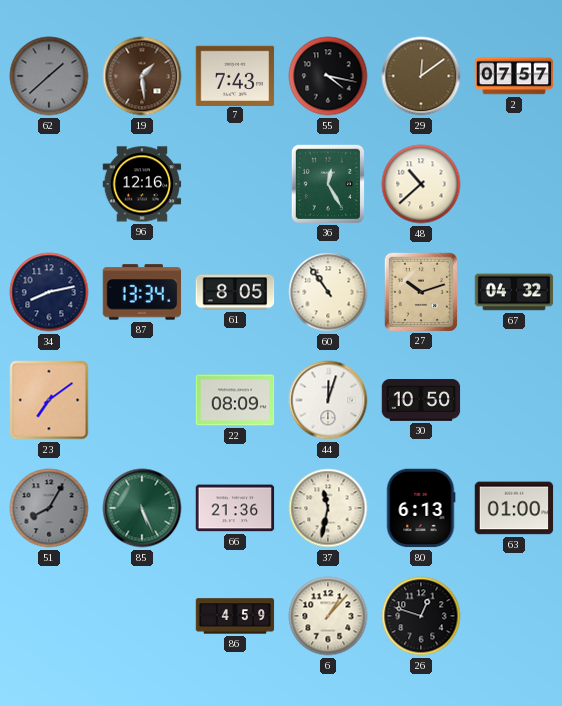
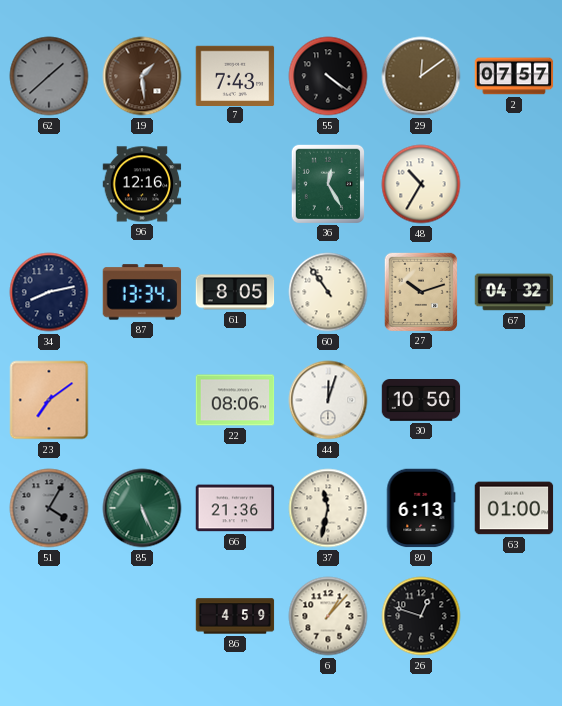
55: 4:17 -> 4:21
48: 10:38 -> 10:35
22: 08:09 -> 08:06
51: 8:05 -> 4:05
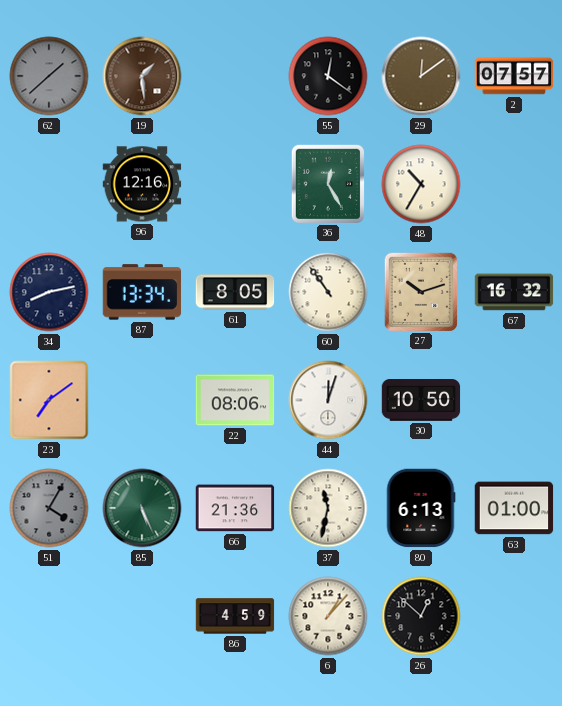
7: 7:43 -> none
55: 4:21 -> 12:21
67: 04:32 -> 16:32
26: 12:48 -> 12:52
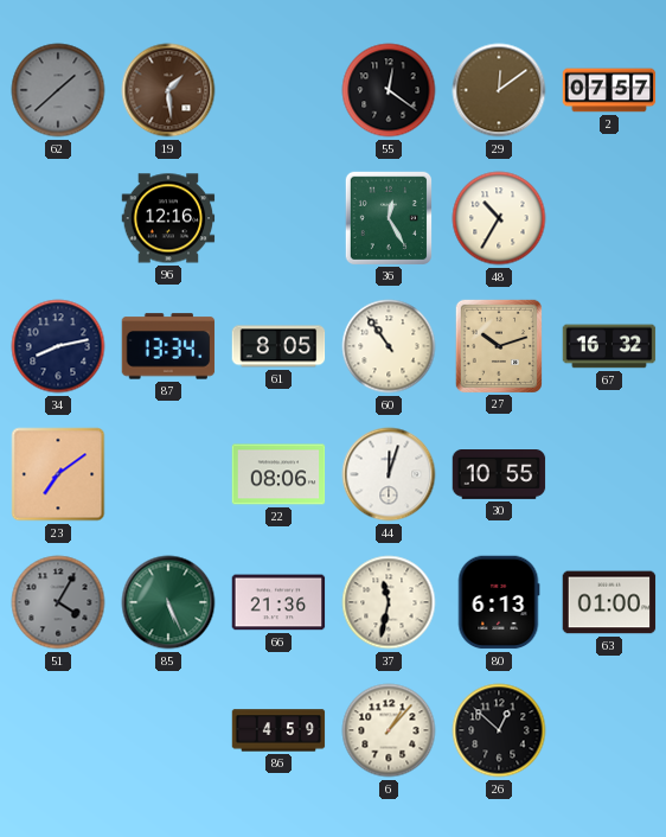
30: 10:50 -> 10:55
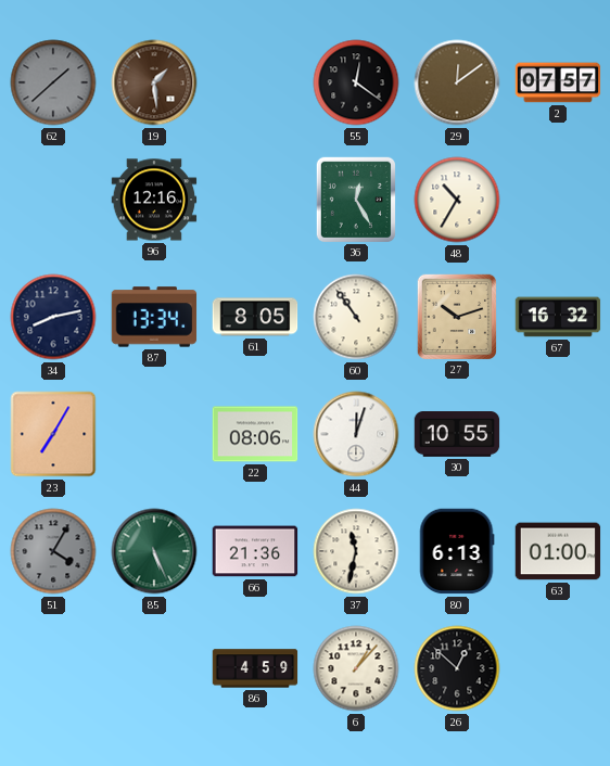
23: 7:09 -> 7:05
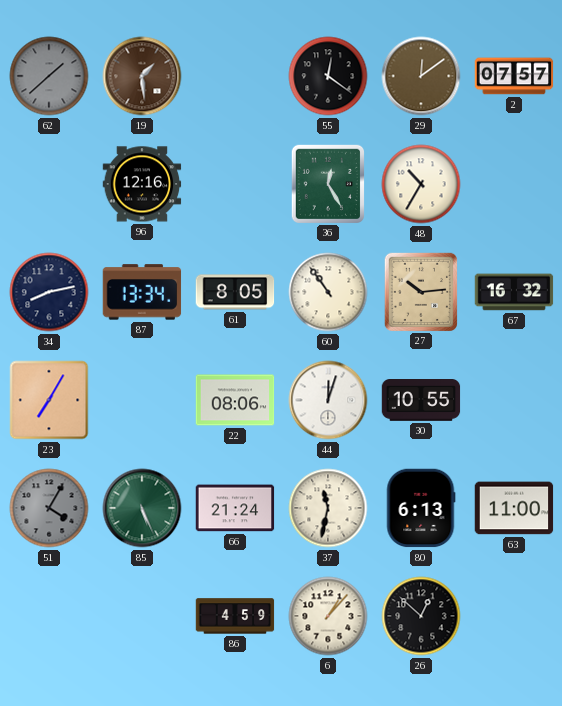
27: 10:12 -> 10:14
66: 21:36 -> 21:24
63: 01:00 -> 11:00
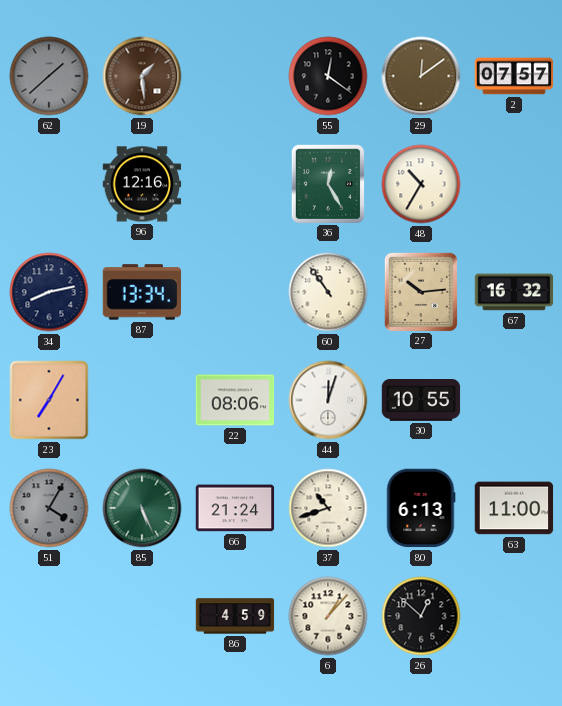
61: 8:05 -> none
37: 11:32 -> 10:42
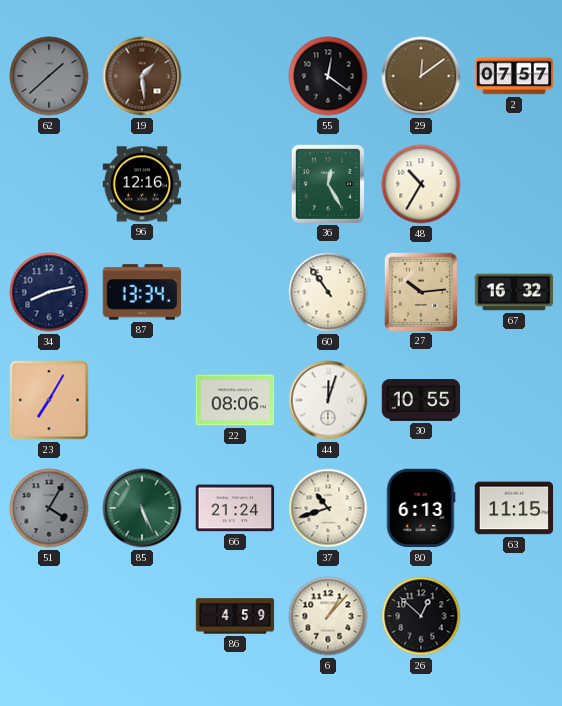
63: 11:00 -> 11:15
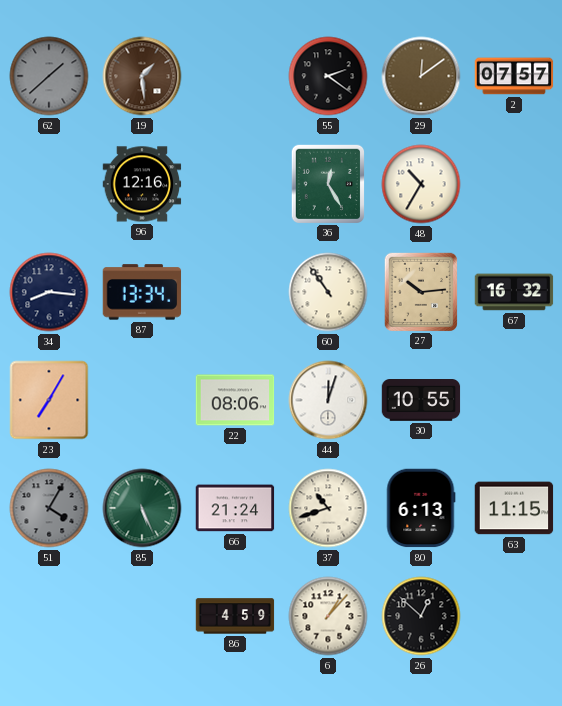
55: 12:21 -> 2:21
34: 8:13 -> 8:16
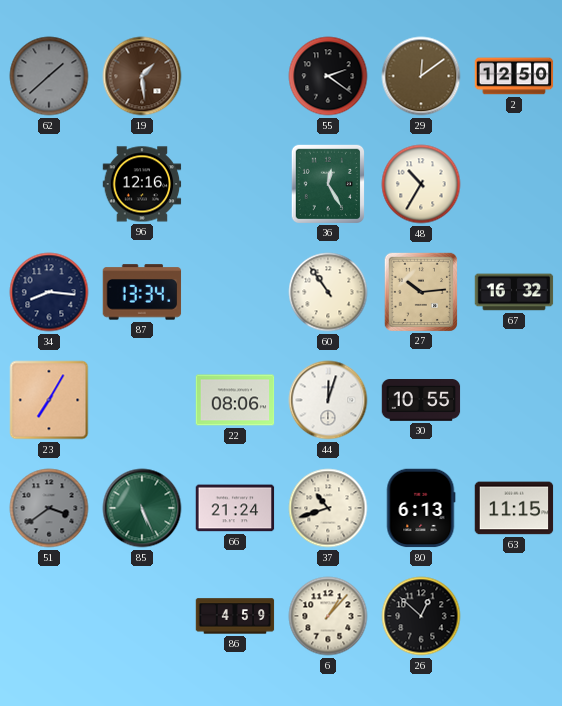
2: 07:57 -> 12:50
51: 4:05 -> 3:39
